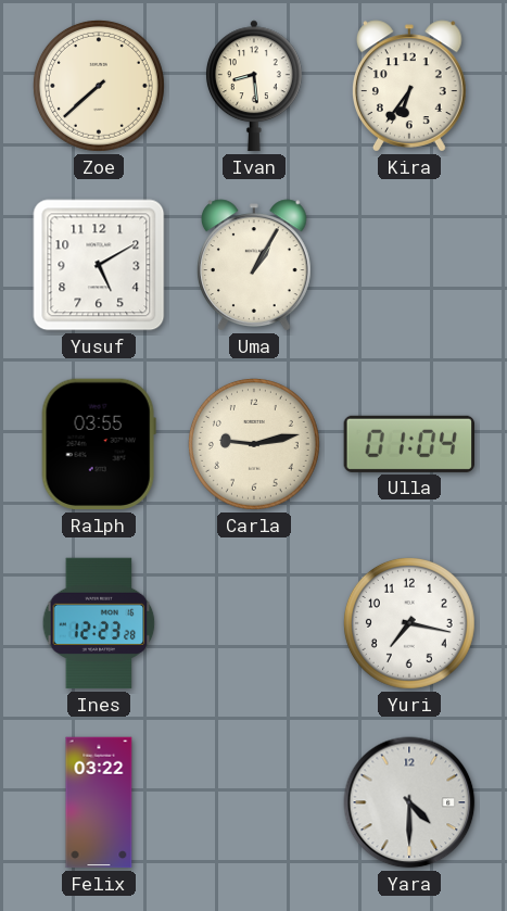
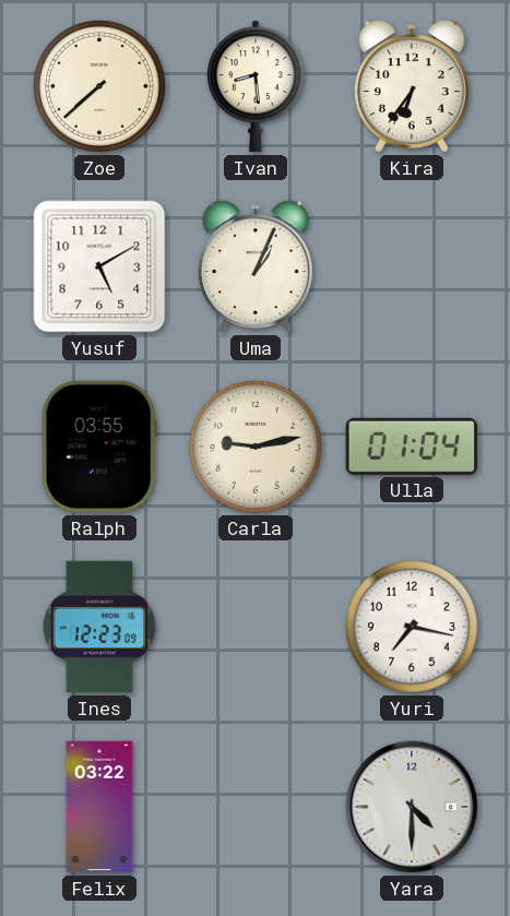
Uma: 1:05 -> 1:04
Ines: 12:23:28 -> 12:23:09
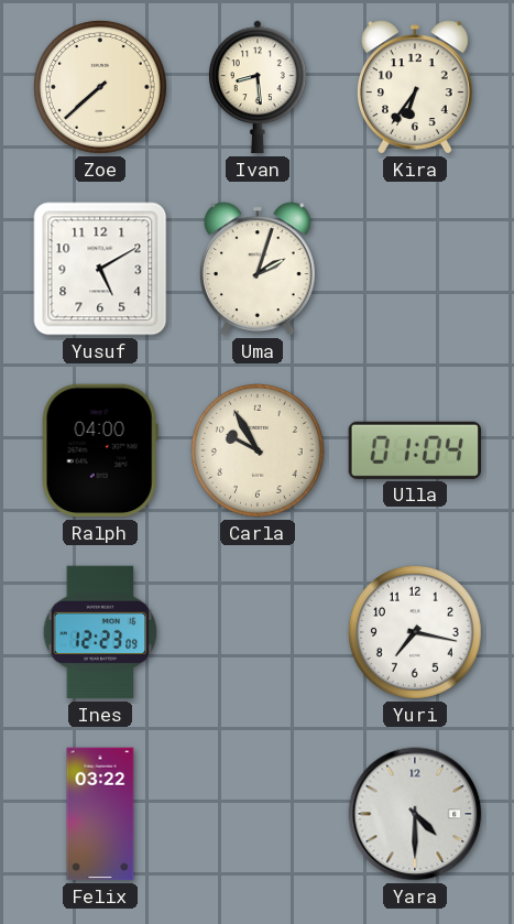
Uma: 1:04 -> 2:03
Ralph: 03:55 -> 04:00
Carla: 9:13 -> 9:55
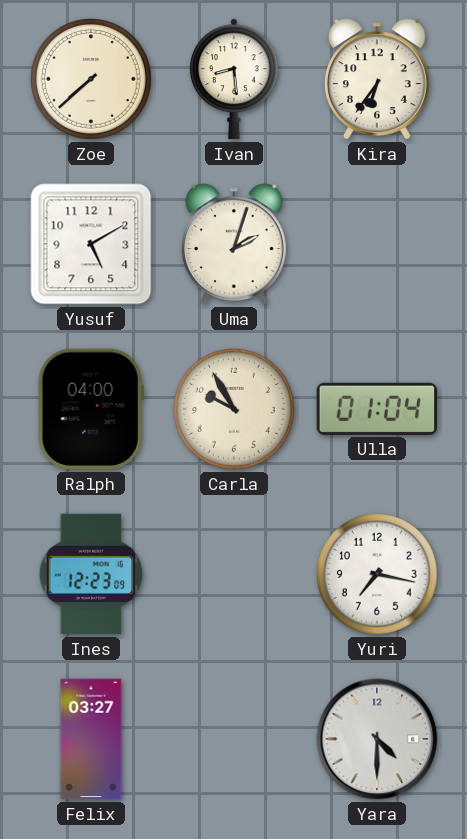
Felix: 03:22 -> 03:27
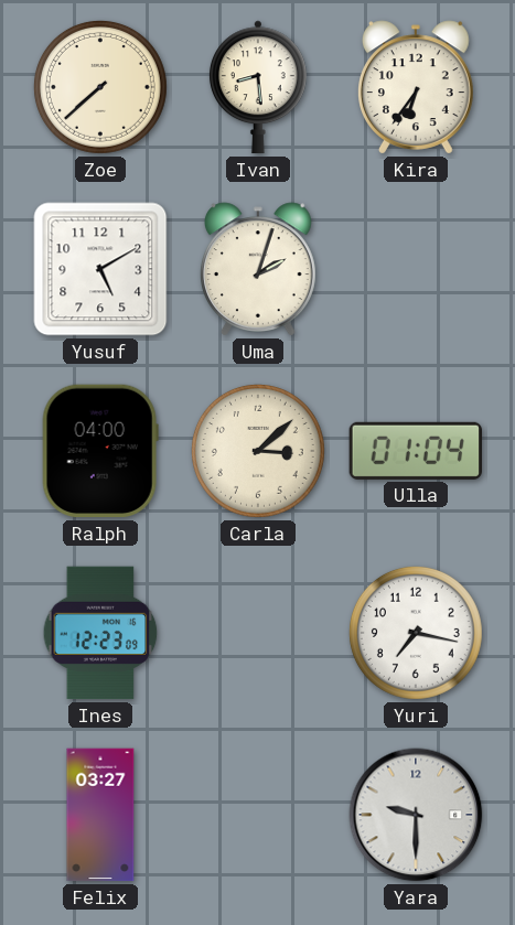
Carla: 9:55 -> 3:08
Yara: 4:30 -> 9:30
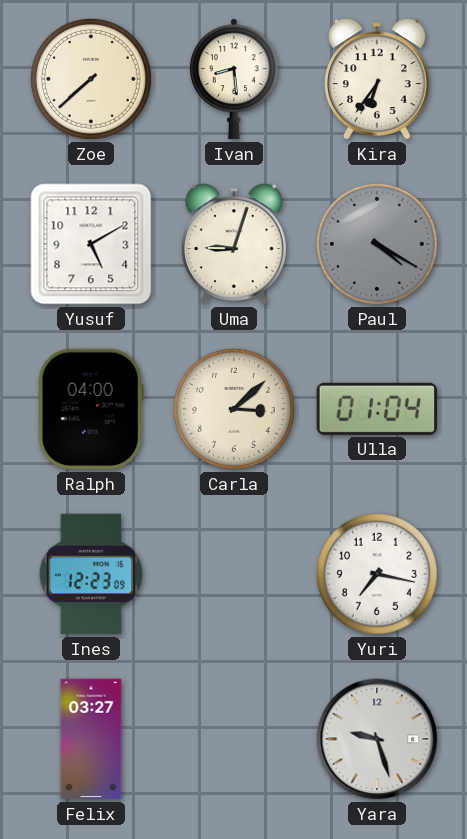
Uma: 2:03 -> 9:03
Paul: none -> 4:20
Yara: 9:30 -> 9:27
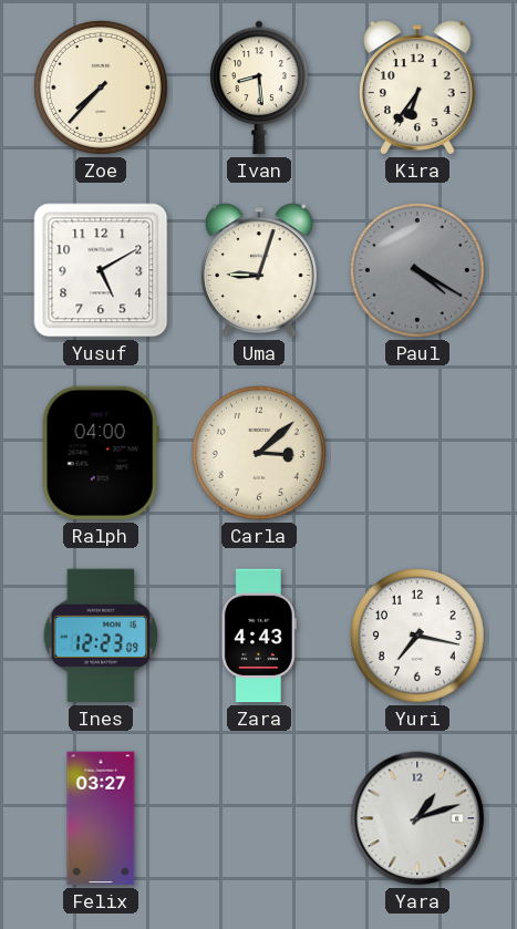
Zoe: 7:38 -> 7:37
Ulla: 01:04 -> none
Zara: none -> 4:43
Yara: 9:27 -> 1:12
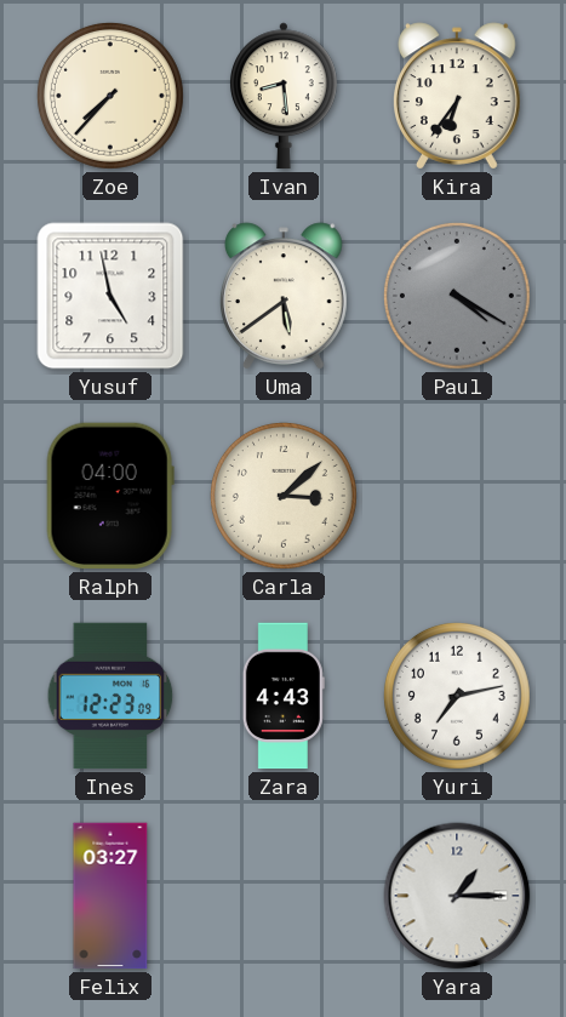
Yusuf: 5:10 -> 4:58
Uma: 9:03 -> 5:39
Yuri: 7:17 -> 7:13
Yara: 1:12 -> 1:15
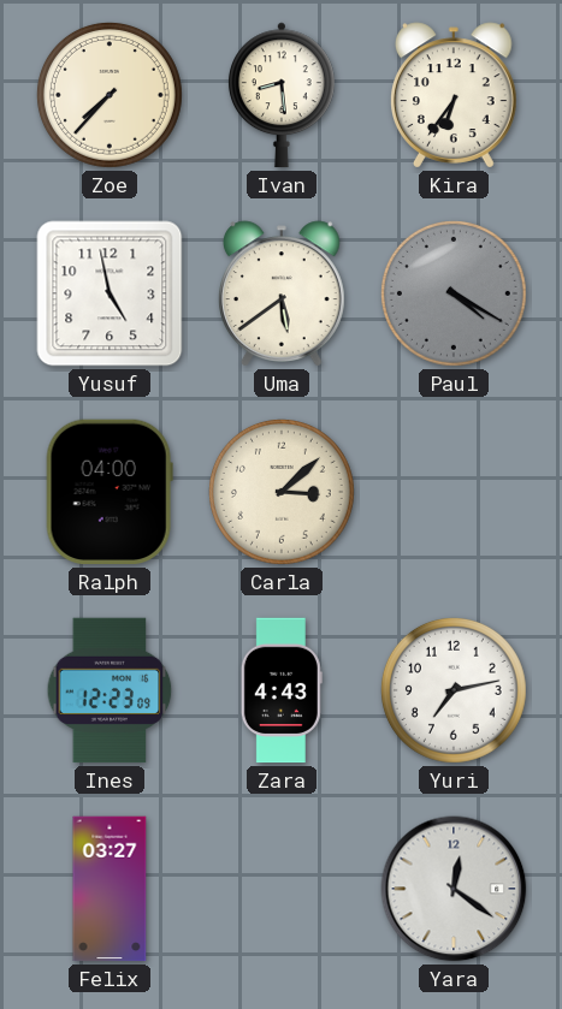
Yara: 1:15 -> 12:21
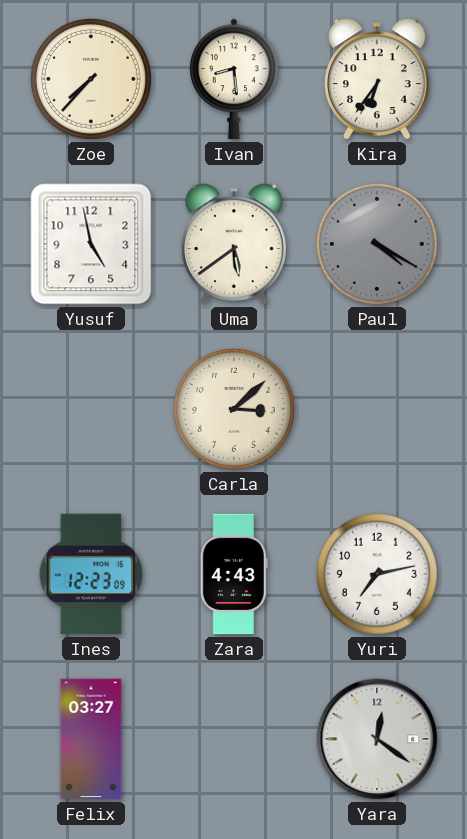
Ralph: 04:00 -> none
